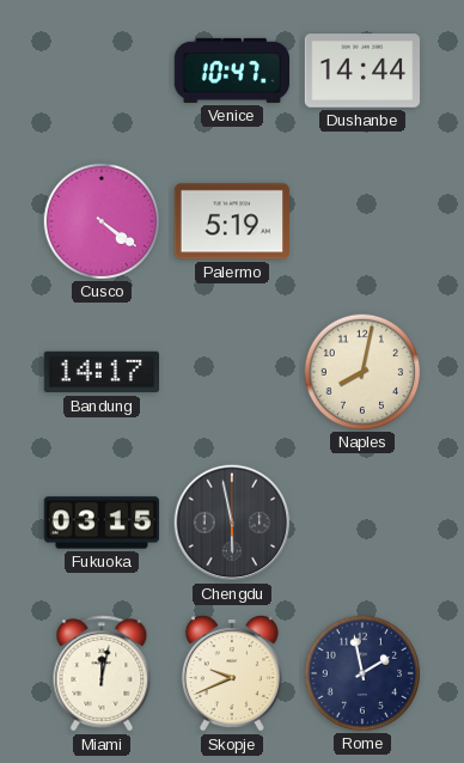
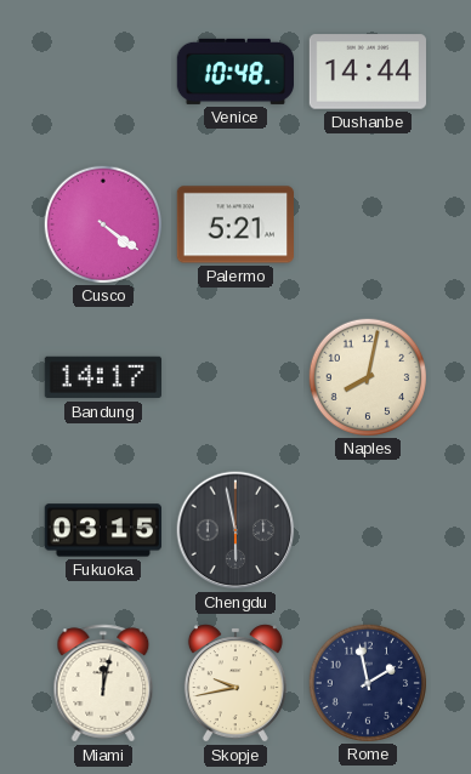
Venice: 10:47 -> 10:48
Palermo: 5:19 -> 5:21
Skopje: 9:41 -> 9:43
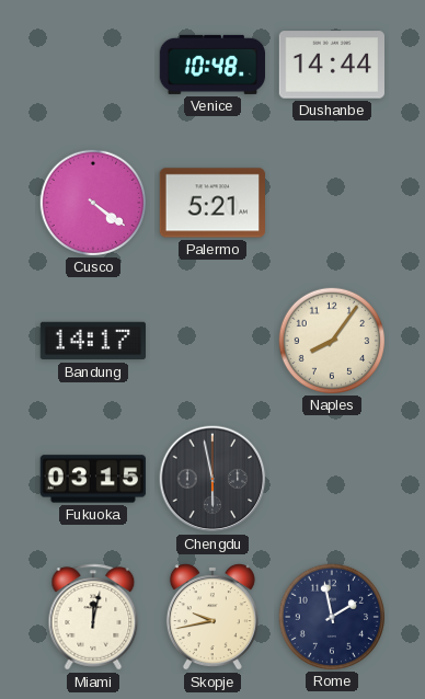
Naples: 8:02 -> 8:06
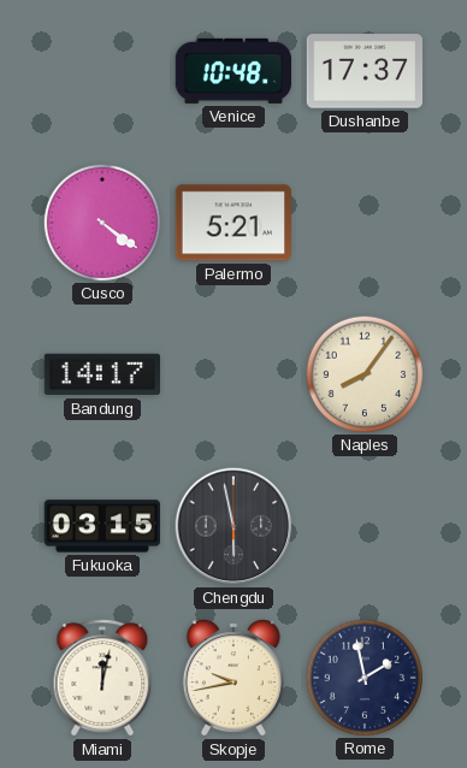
Dushanbe: 14:44 -> 17:37
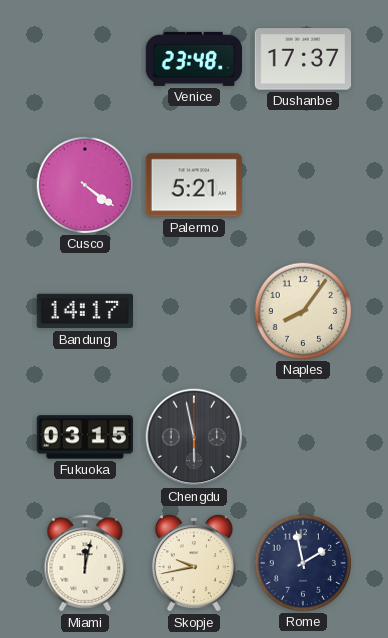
Venice: 10:48 -> 23:48
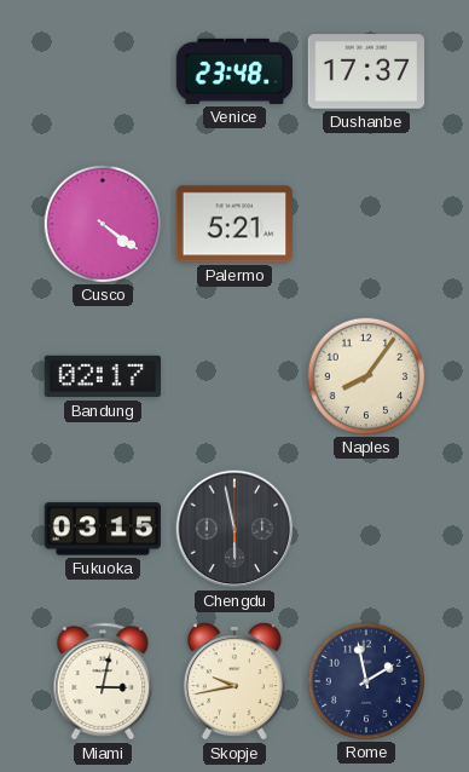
Bandung: 14:17 -> 02:17
Miami: 12:02 -> 3:02
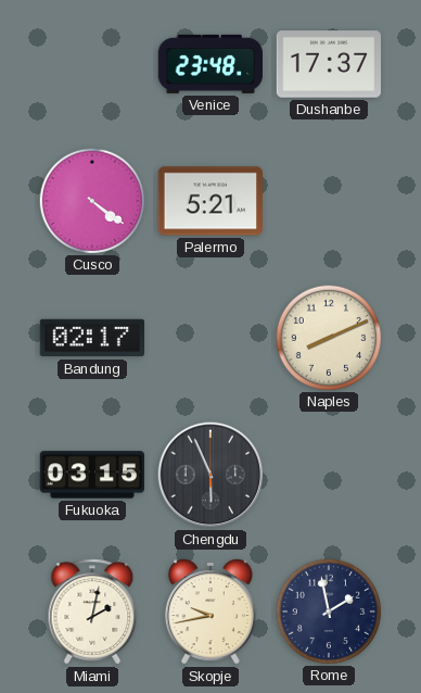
Naples: 8:06 -> 8:11
Chengdu: 5:58 -> 5:56
Miami: 3:02 -> 2:02
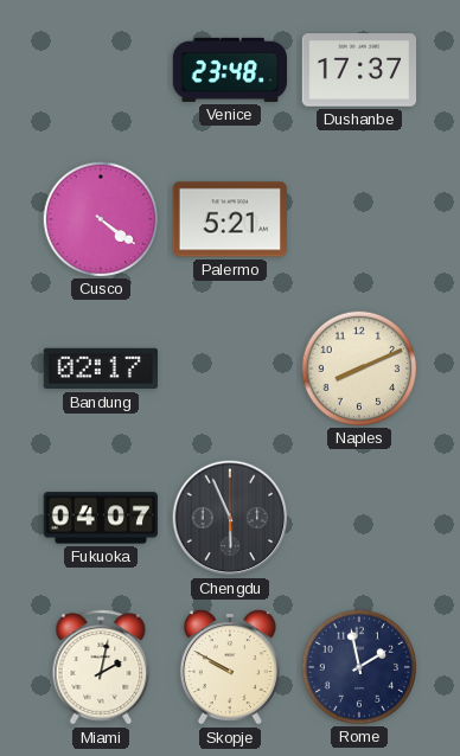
Fukuoka: 03:15 -> 04:07
Skopje: 9:43 -> 9:50
